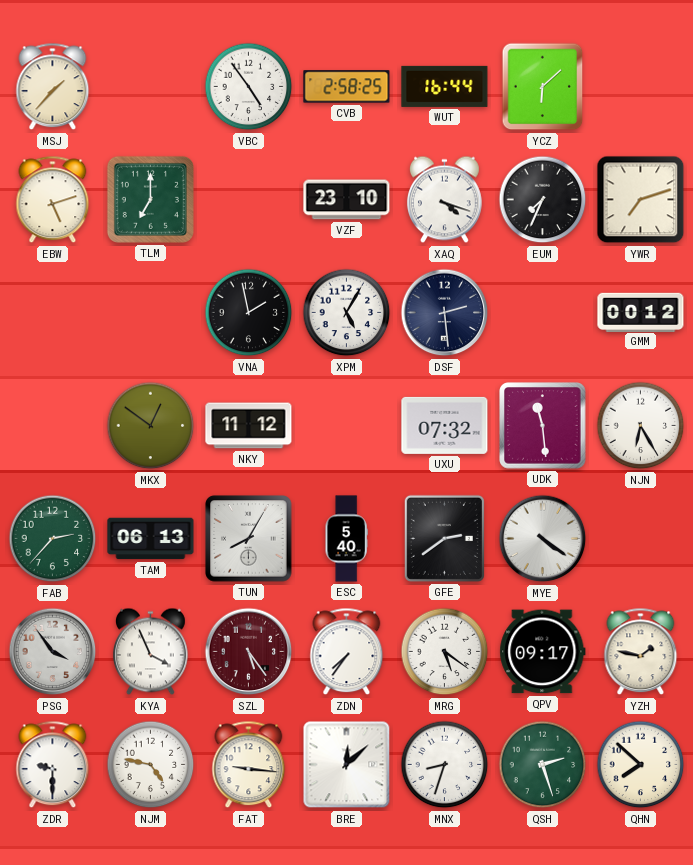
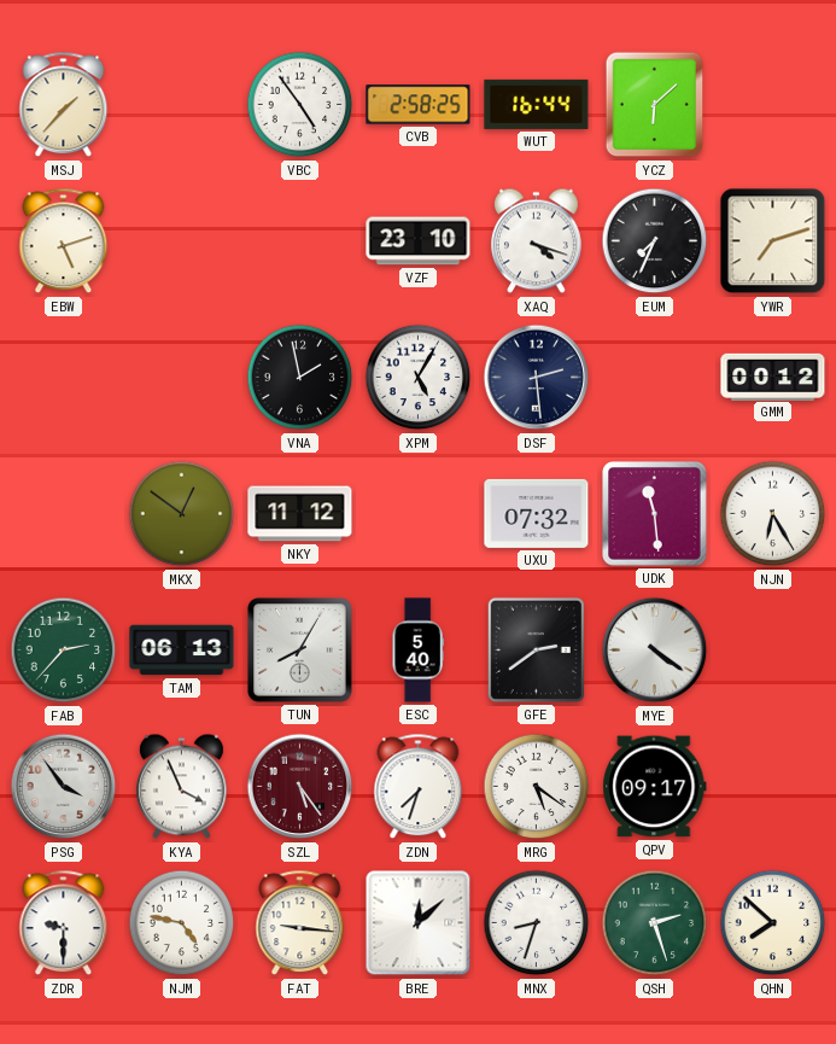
TLM: 7:00 -> none
ZDN: 7:36 -> 7:33
YZH: 1:47 -> none
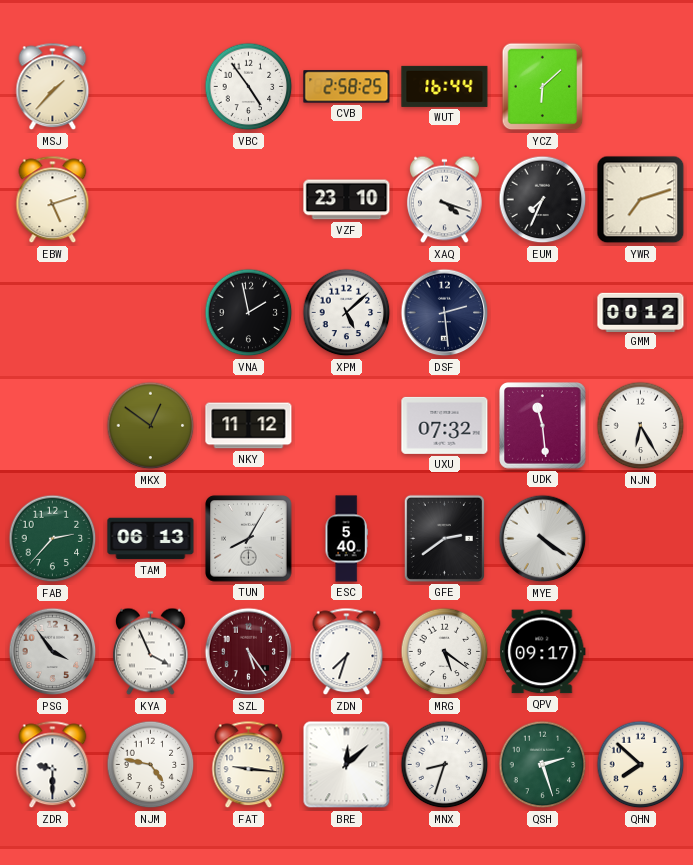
XPM: 5:05 -> 5:08
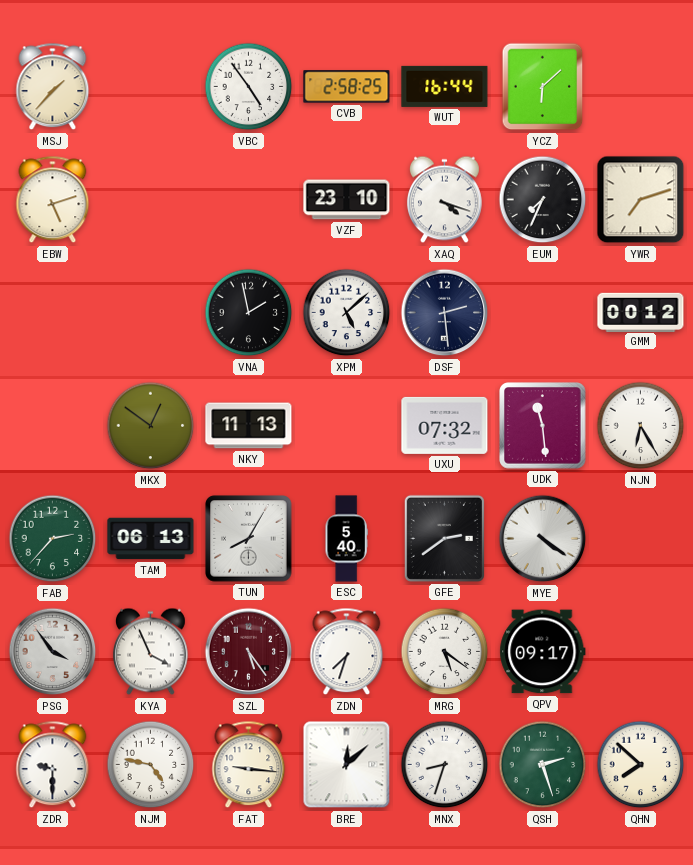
NKY: 11:12 -> 11:13
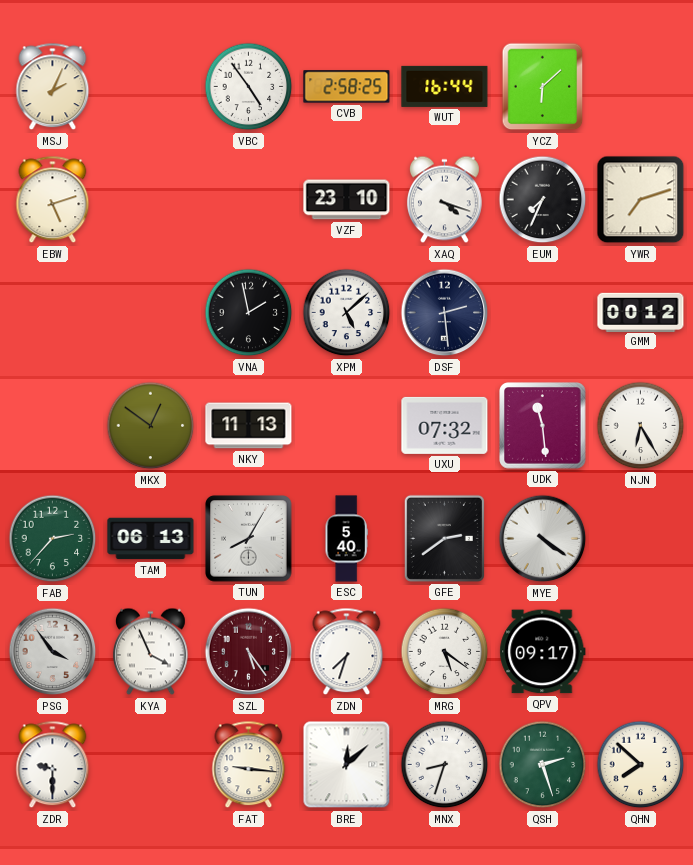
MSJ: 1:37 -> 2:04
NJM: 4:47 -> none
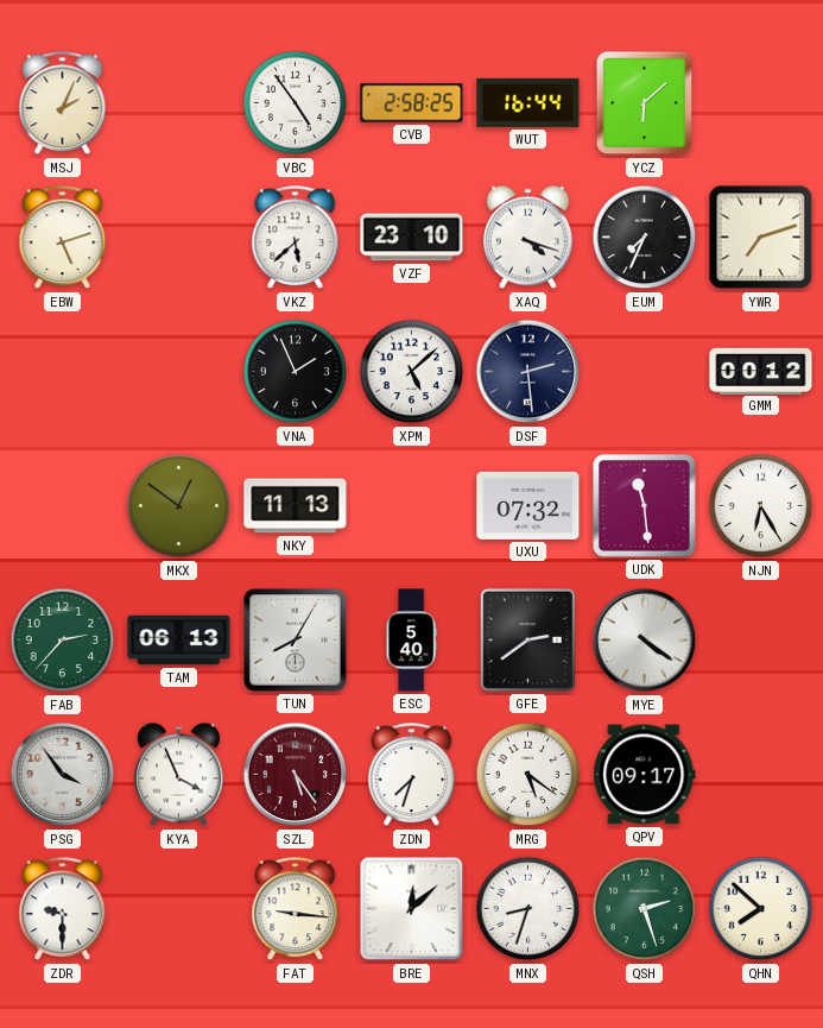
VKZ: none -> 5:38
VNA: 1:58 -> 1:56
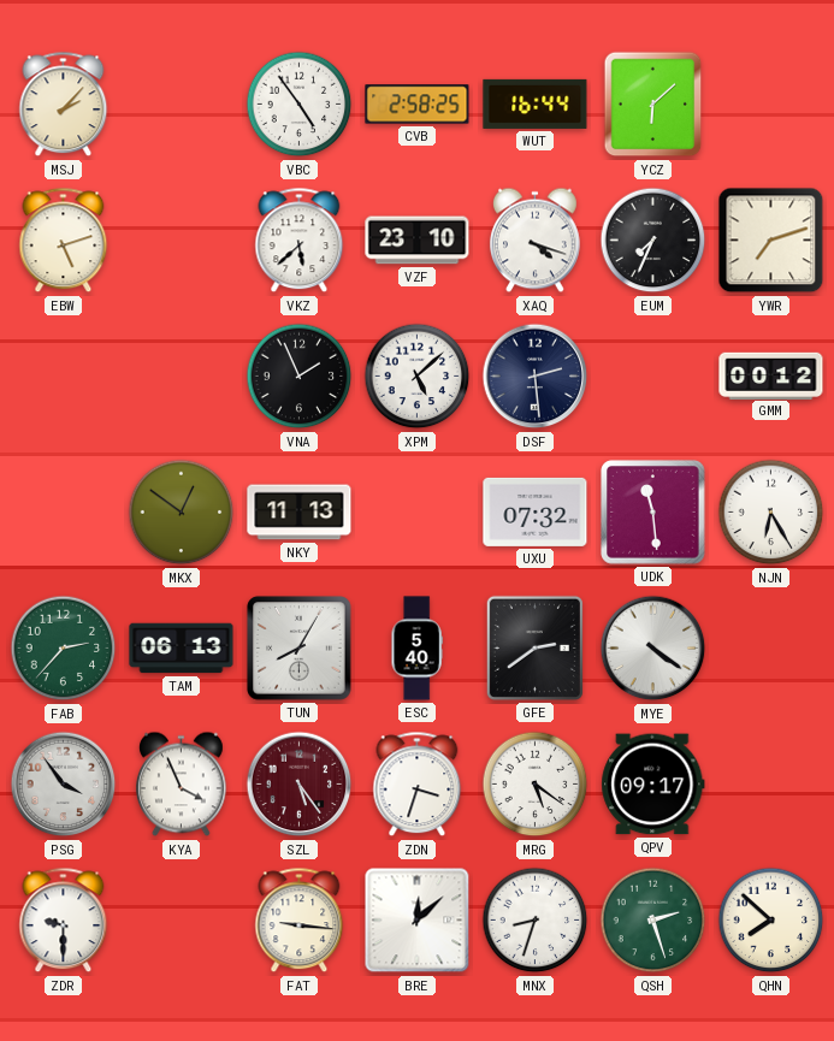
MSJ: 2:04 -> 2:07
ZDN: 7:33 -> 3:33
